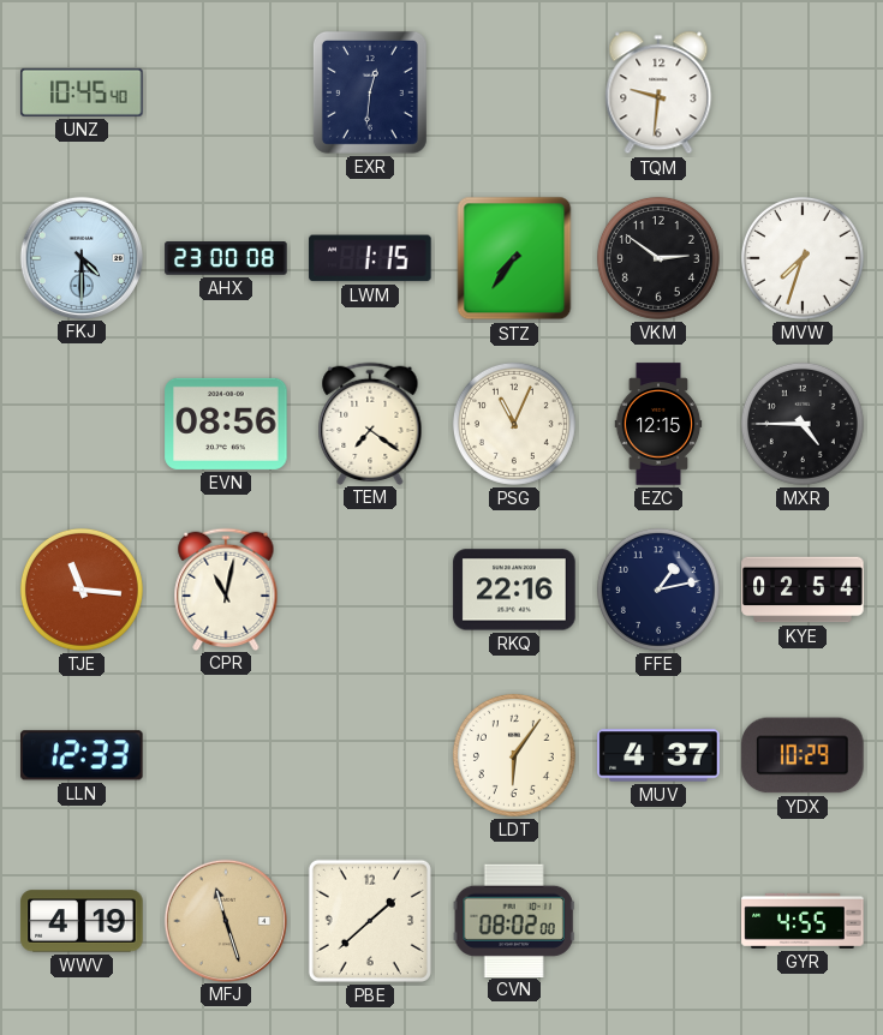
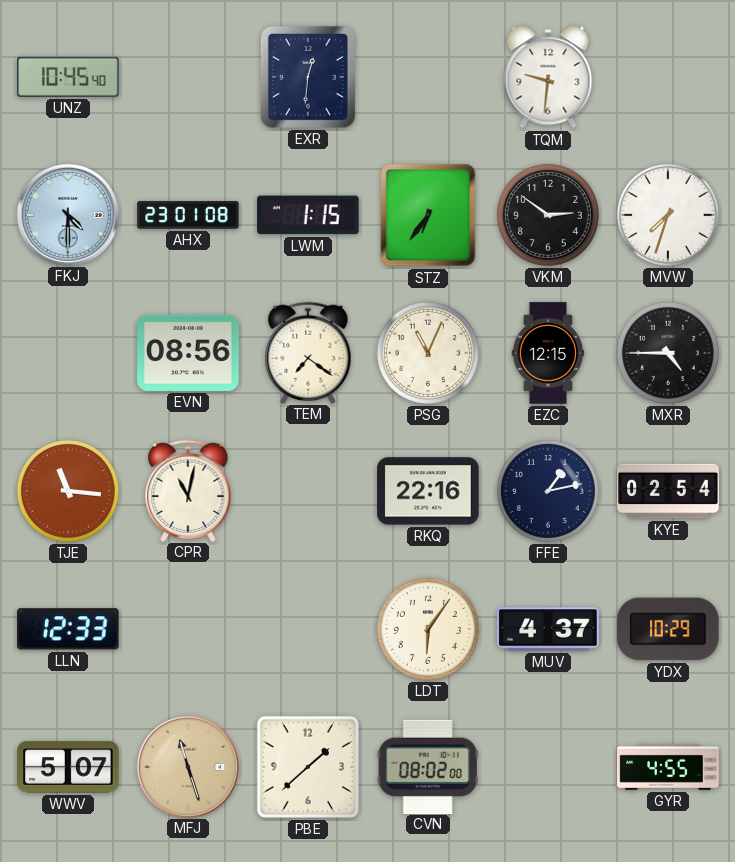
AHX: 23:00 -> 23:01
STZ: 7:36 -> 6:36
WWV: 4:19 -> 5:07
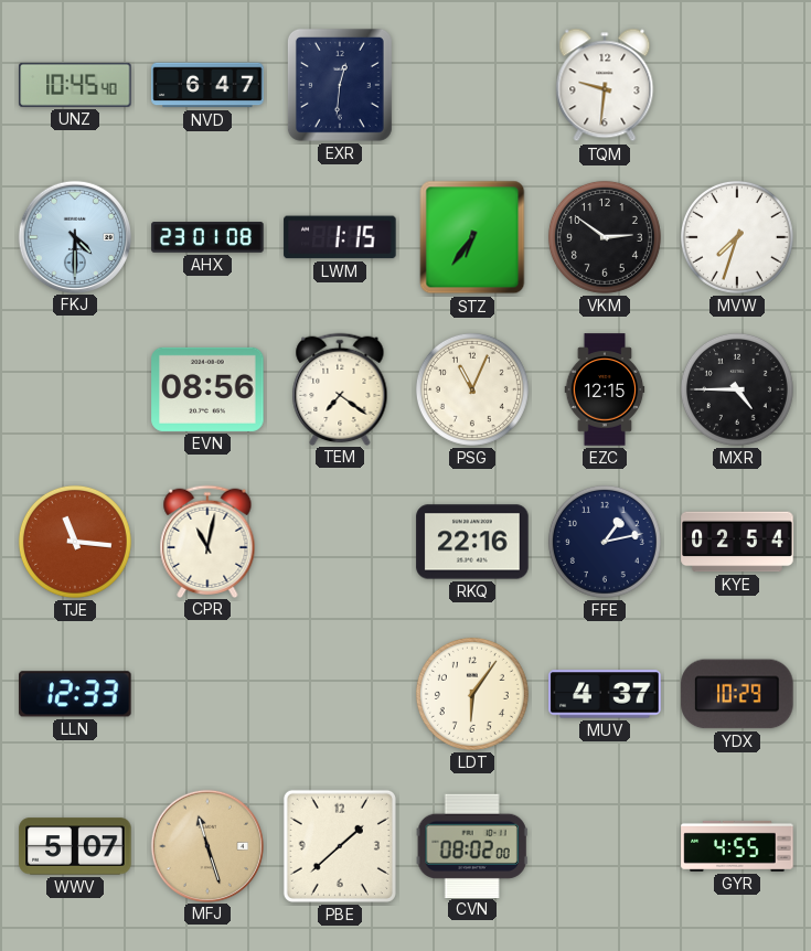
NVD: none -> 6:47
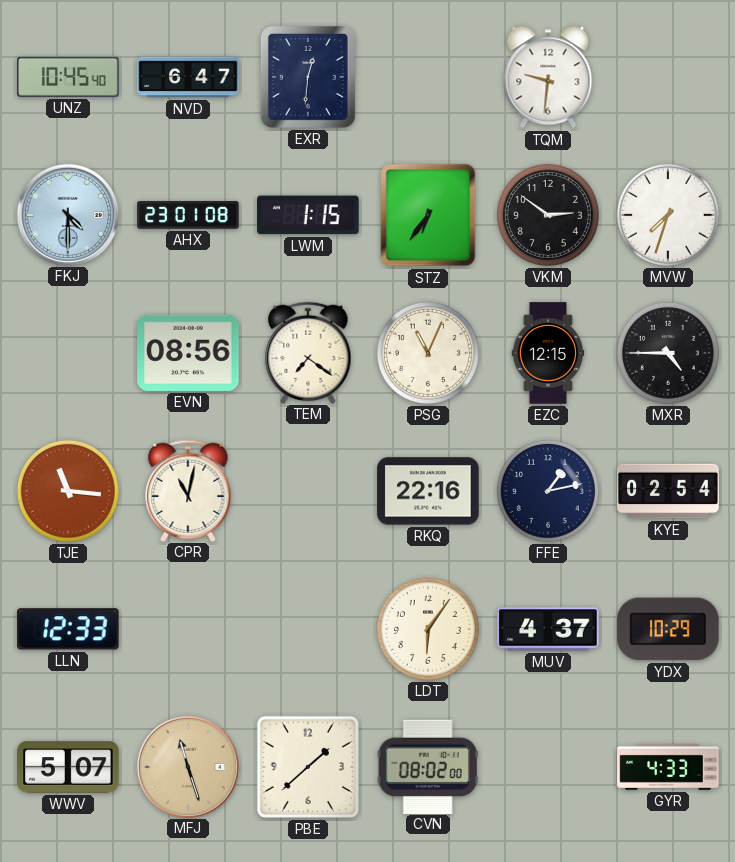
GYR: 4:55 -> 4:33
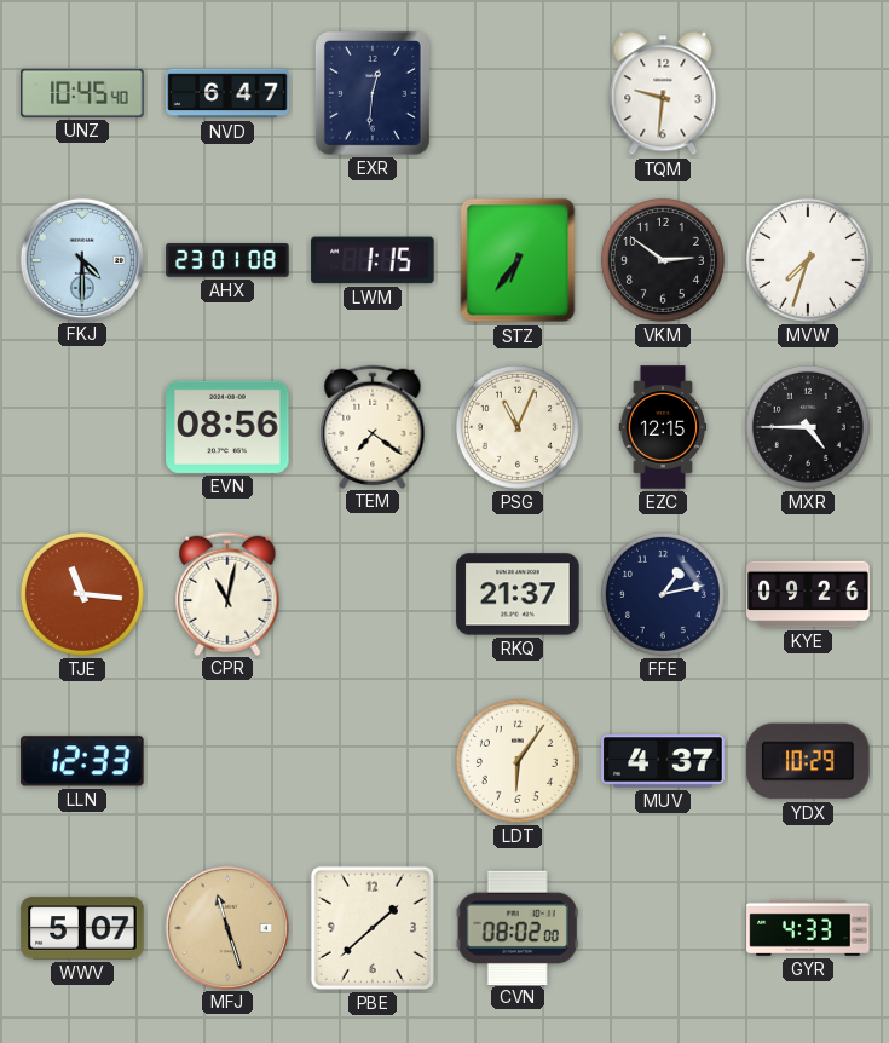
RKQ: 22:16 -> 21:37
KYE: 02:54 -> 09:26
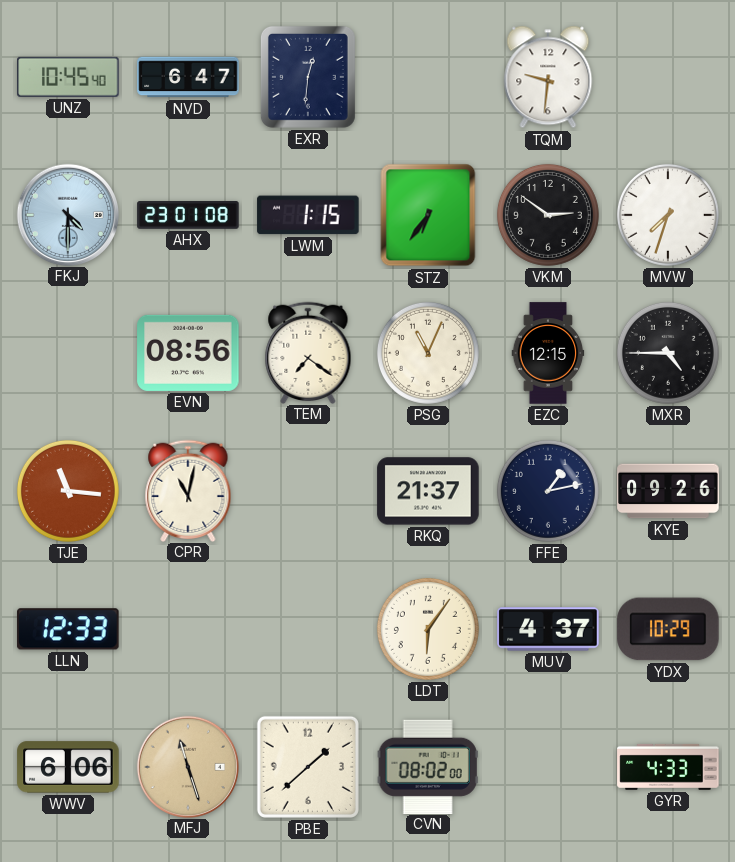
WWV: 5:07 -> 6:06
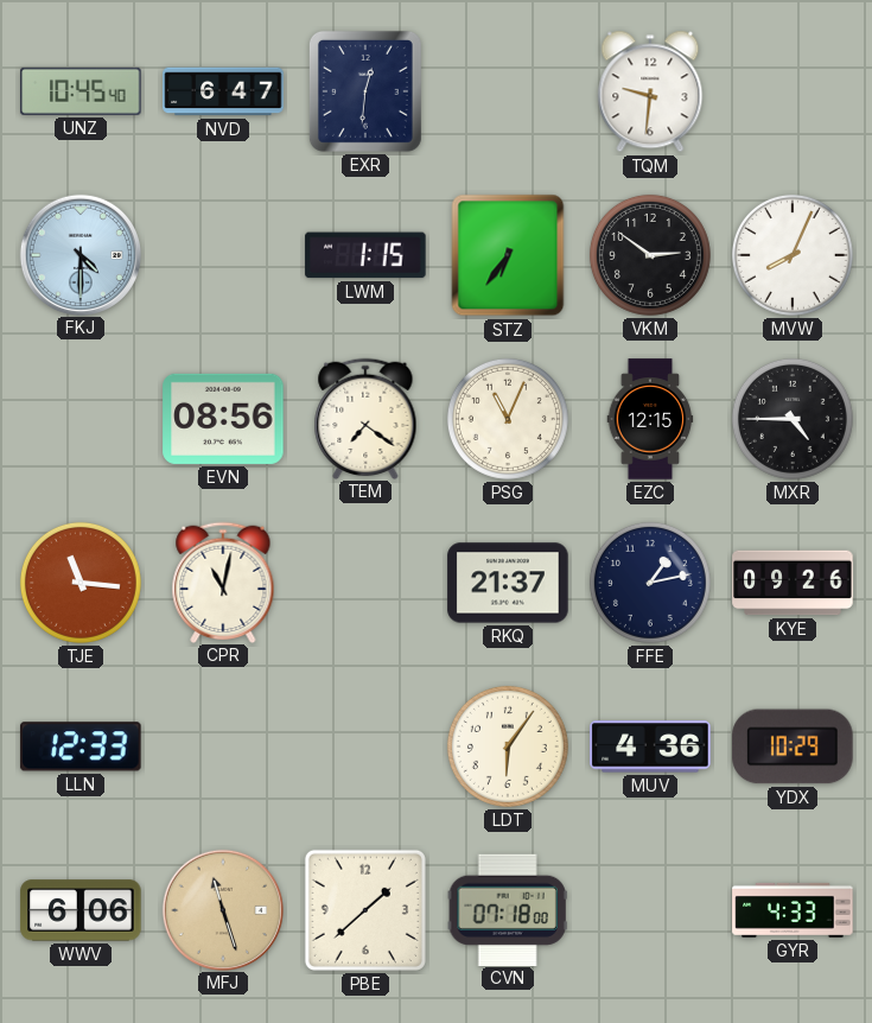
AHX: 23:01 -> none
MVW: 7:33 -> 8:04
MUV: 4:37 -> 4:36
CVN: 08:02 -> 07:18
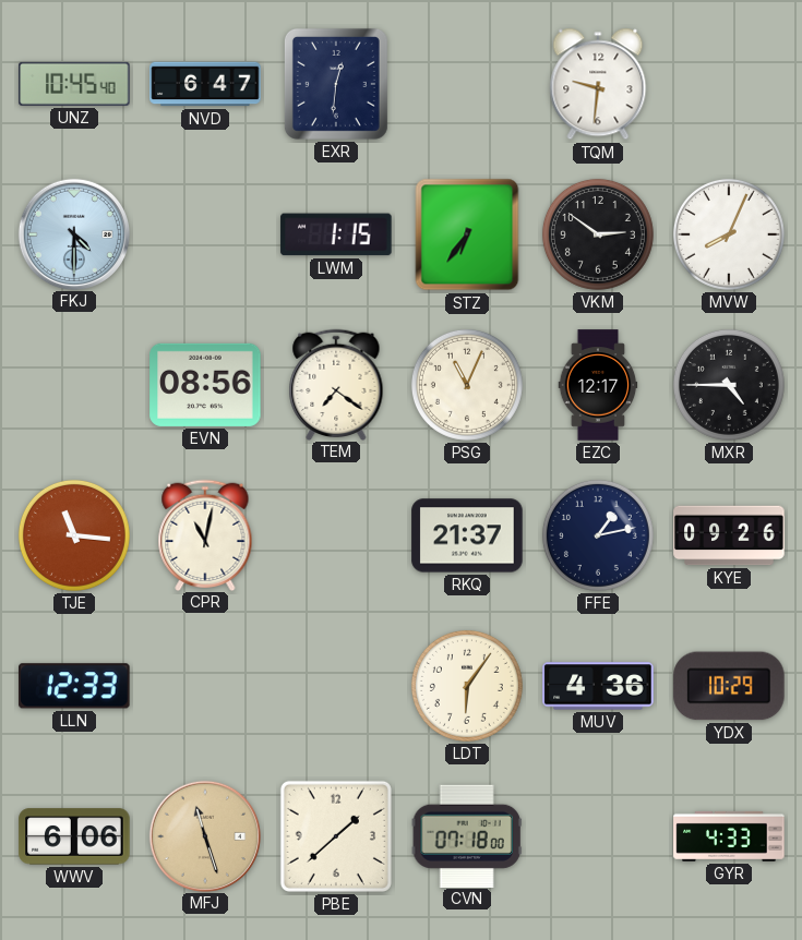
EZC: 12:15 -> 12:17
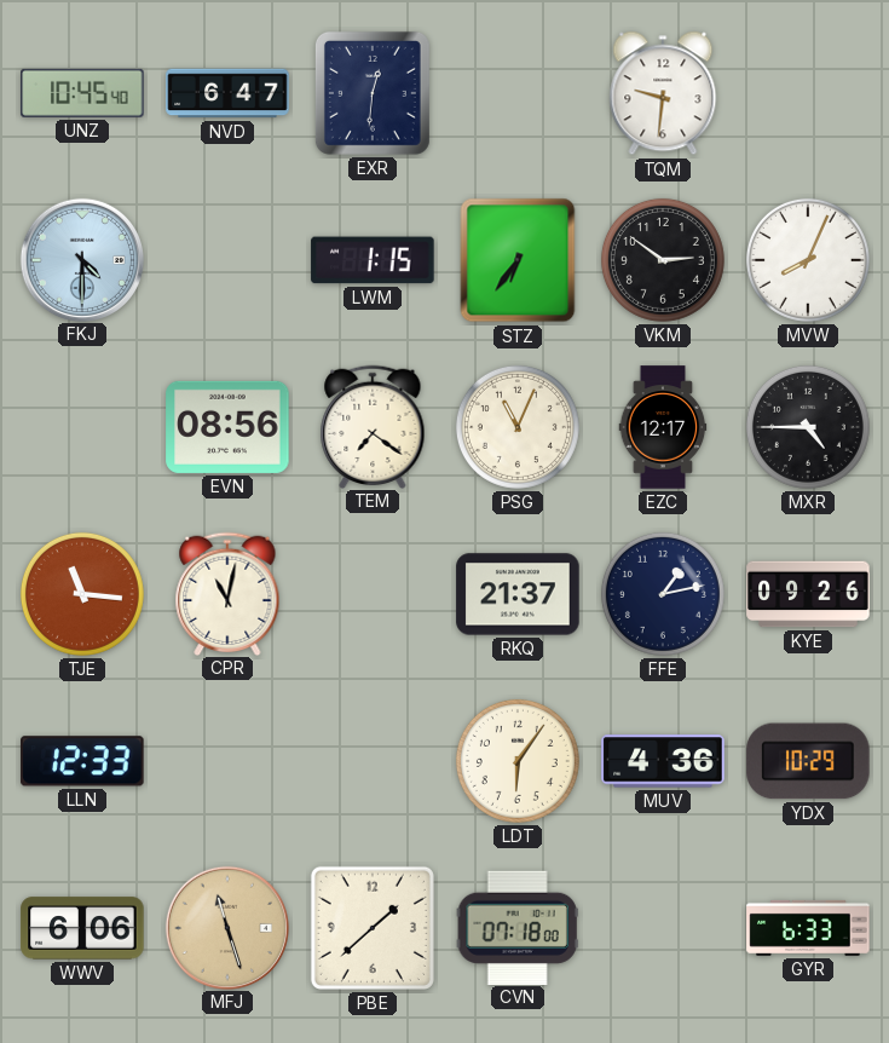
GYR: 4:33 -> 6:33
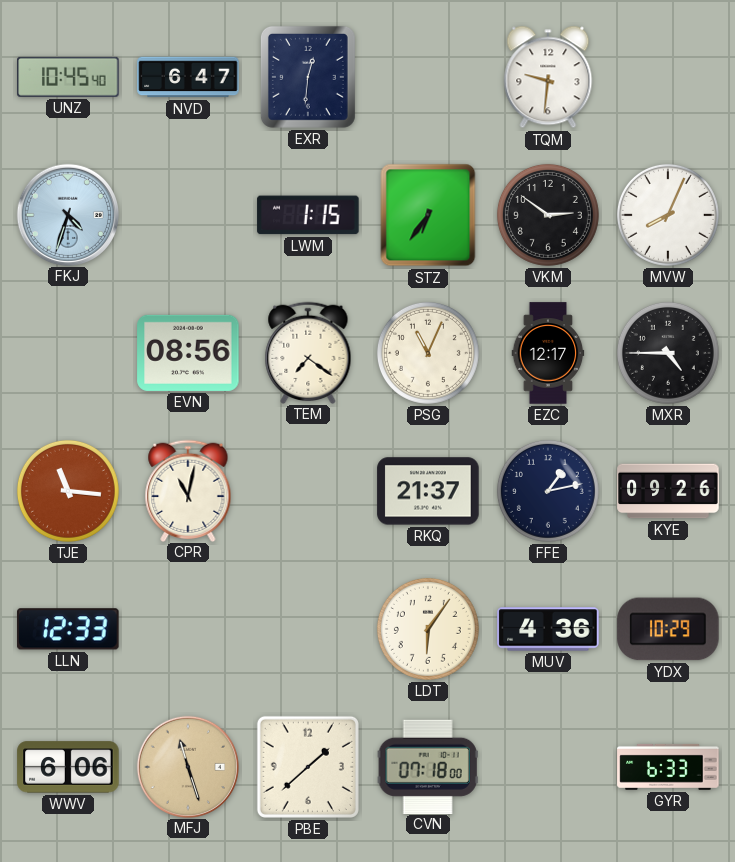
FKJ: 4:30 -> 4:33
